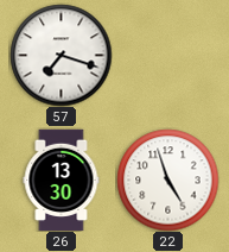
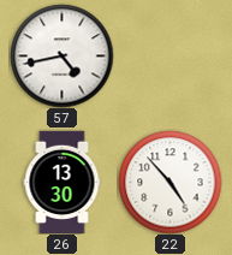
57: 7:18 -> 4:43
22: 4:57 -> 4:53
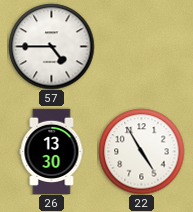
57: 4:43 -> 4:45
22: 4:53 -> 4:55
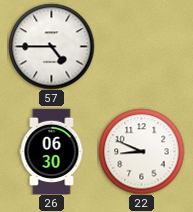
26: 13:30 -> 06:30
22: 4:55 -> 8:49
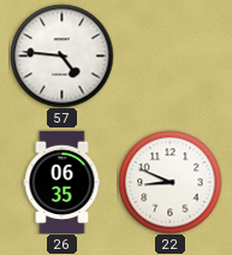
57: 4:45 -> 4:46
26: 06:30 -> 06:35
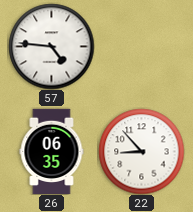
22: 8:49 -> 8:53
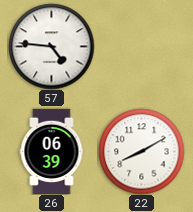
26: 06:35 -> 06:39
22: 8:53 -> 8:10
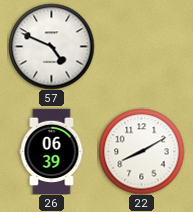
57: 4:46 -> 4:49
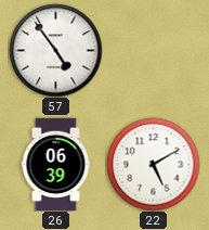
57: 4:49 -> 4:54
22: 8:10 -> 5:10
